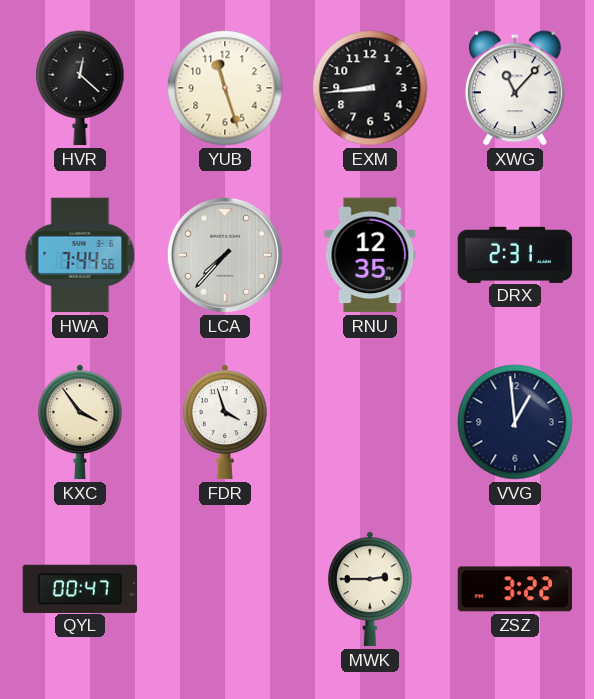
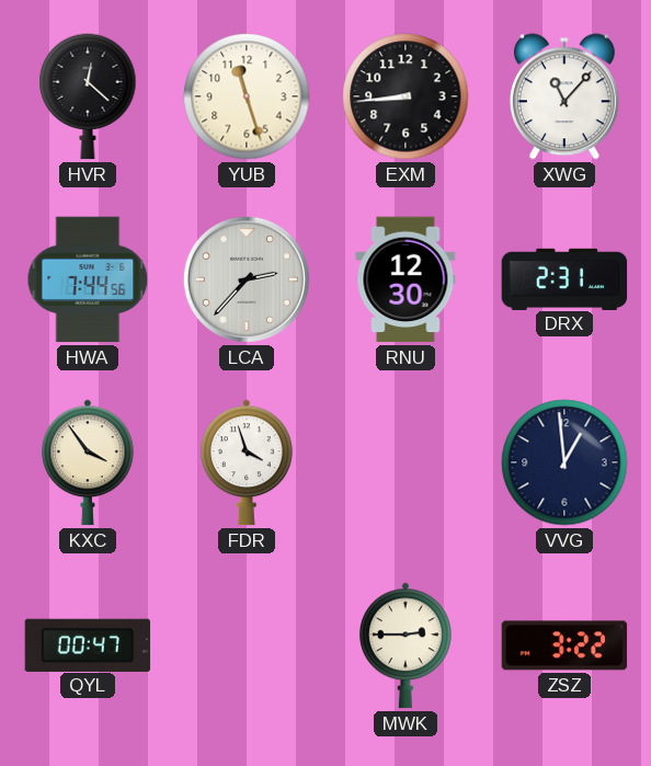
LCA: 7:37 -> 2:37
RNU: 12:35 -> 12:30
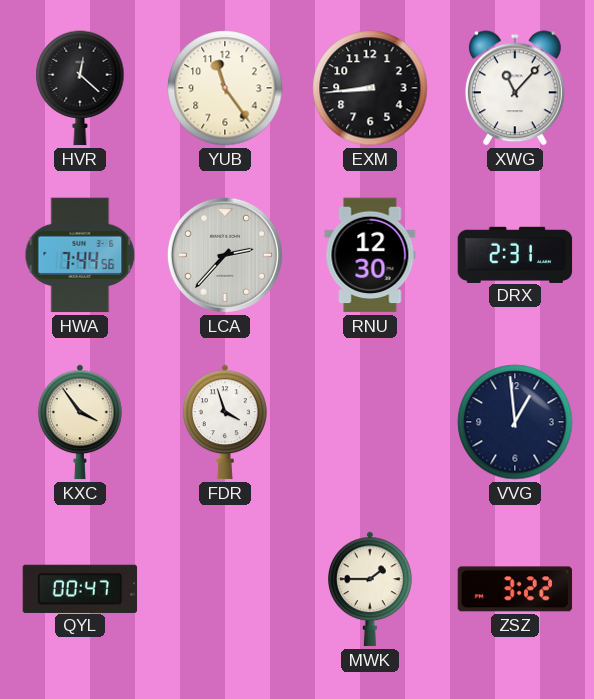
YUB: 11:27 -> 11:24
MWK: 2:45 -> 1:45
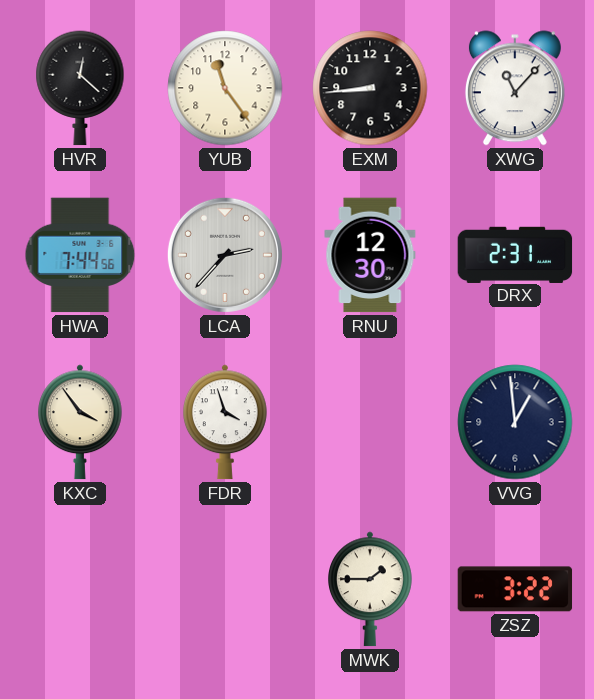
QYL: 00:47 -> none
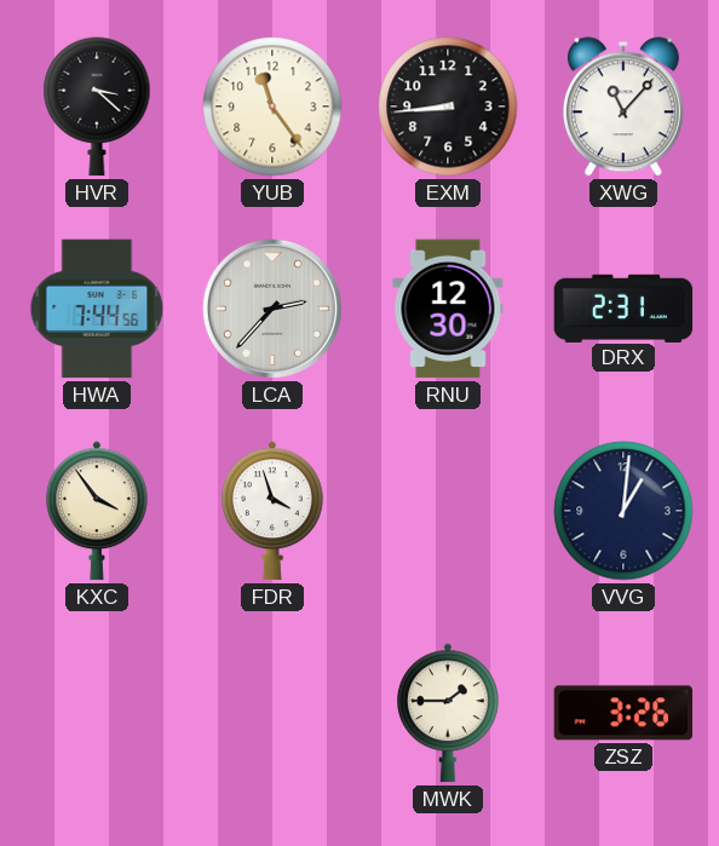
HVR: 12:22 -> 3:22
VVG: 12:59 -> 1:01
ZSZ: 3:22 -> 3:26
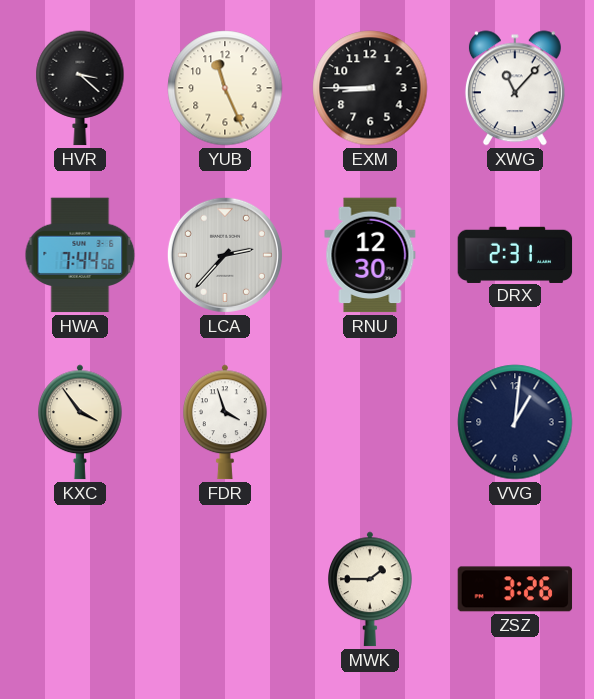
YUB: 11:24 -> 11:26
EXM: 8:44 -> 8:45
